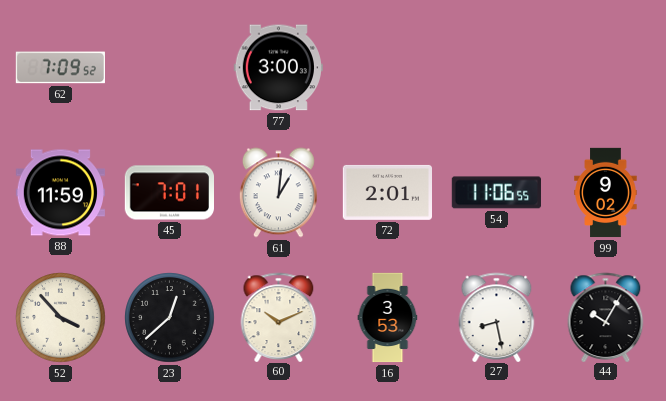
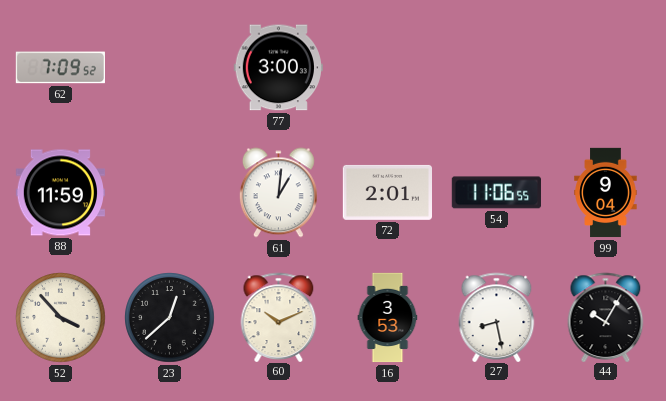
45: 7:01 -> none
99: 9:02 -> 9:04
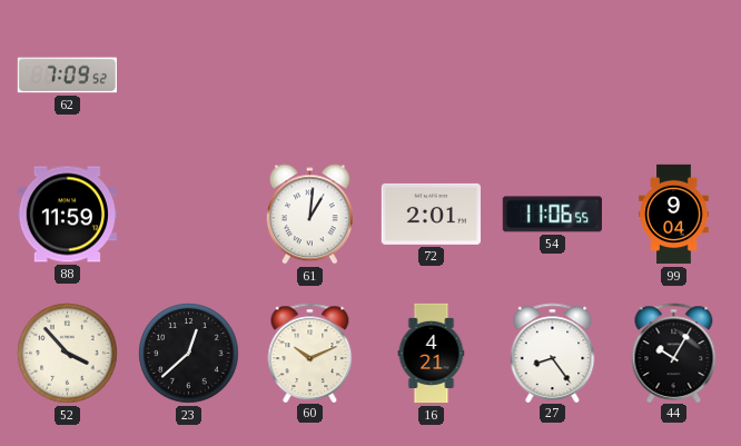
77: 3:00 -> none
16: 3:53 -> 4:21
27: 8:28 -> 8:24
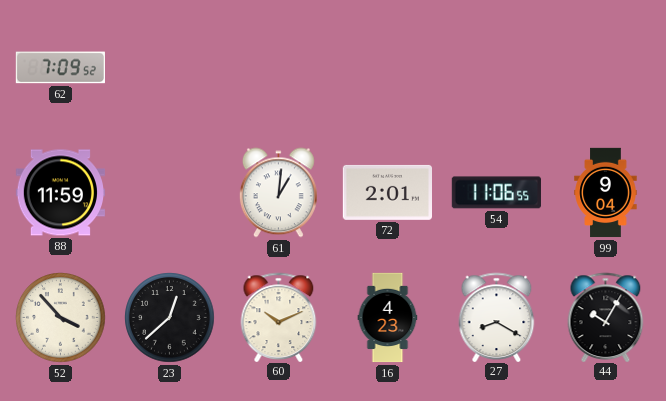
16: 4:21 -> 4:23
27: 8:24 -> 8:20
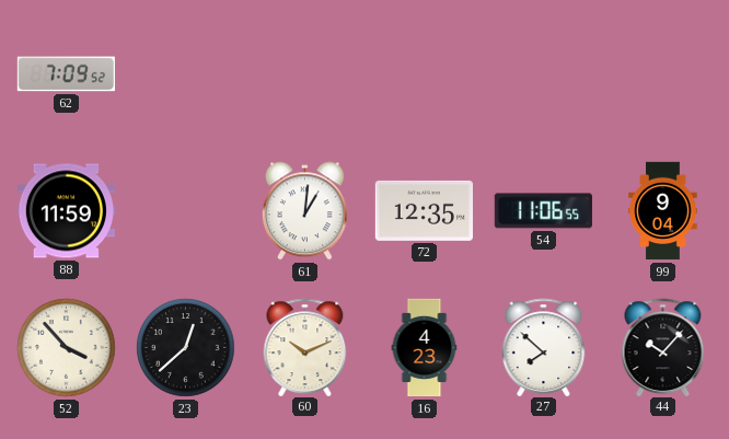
72: 2:01 -> 12:35
27: 8:20 -> 7:52
44: 10:05 -> 10:07
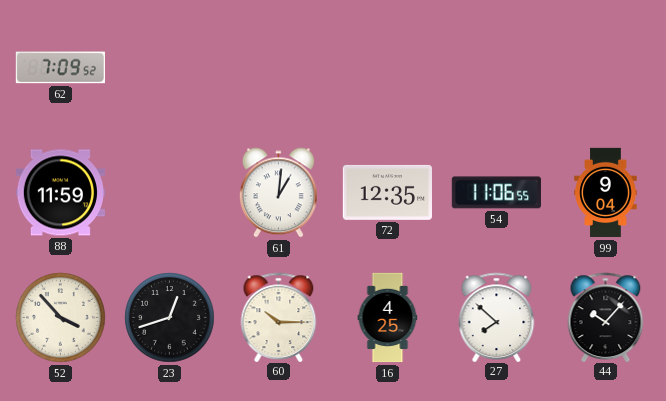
23: 12:38 -> 12:42
60: 10:11 -> 10:15
16: 4:23 -> 4:25
